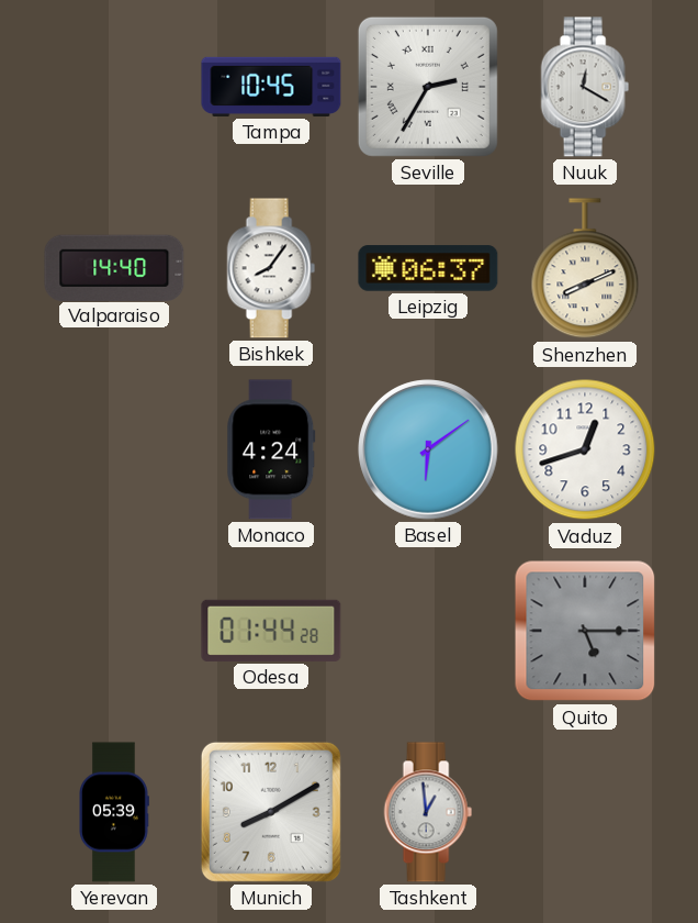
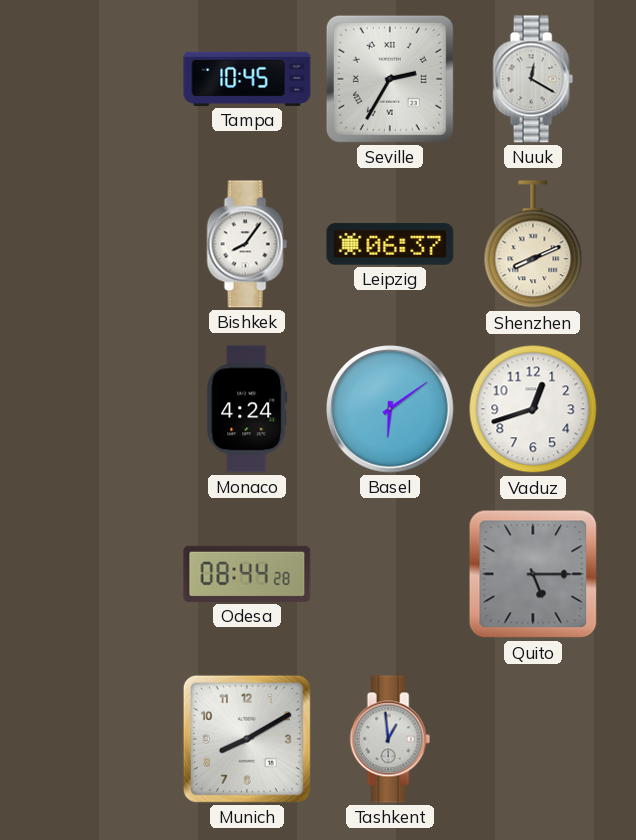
Valparaiso: 14:40 -> none
Odesa: 01:44 -> 08:44
Yerevan: 05:39 -> none
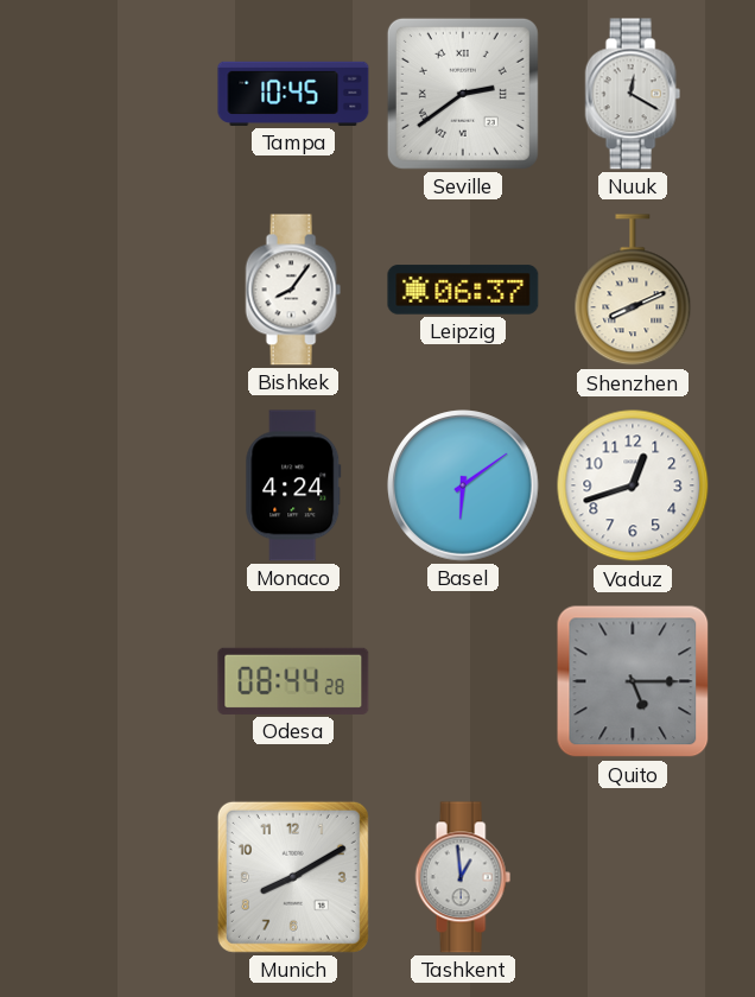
Seville: 2:35 -> 2:39
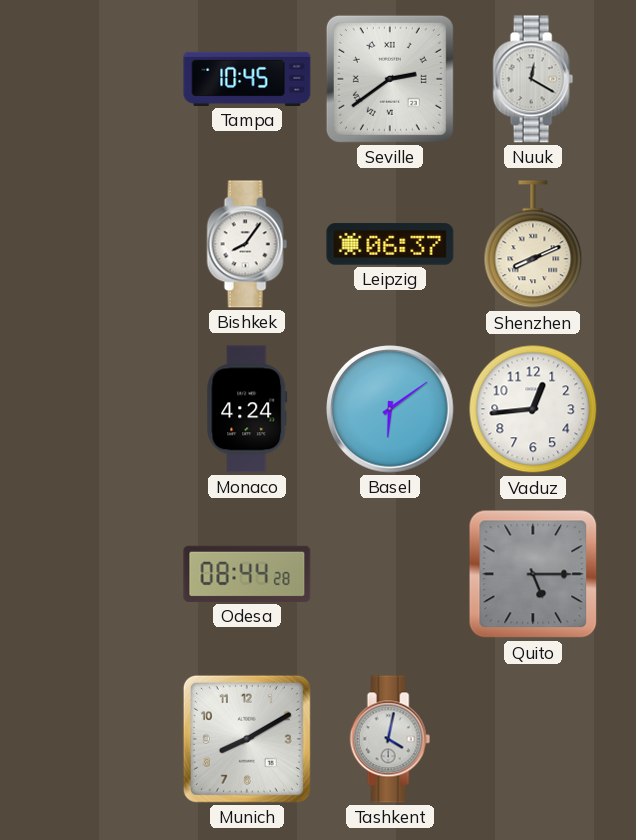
Vaduz: 12:42 -> 12:44
Tashkent: 12:59 -> 4:02
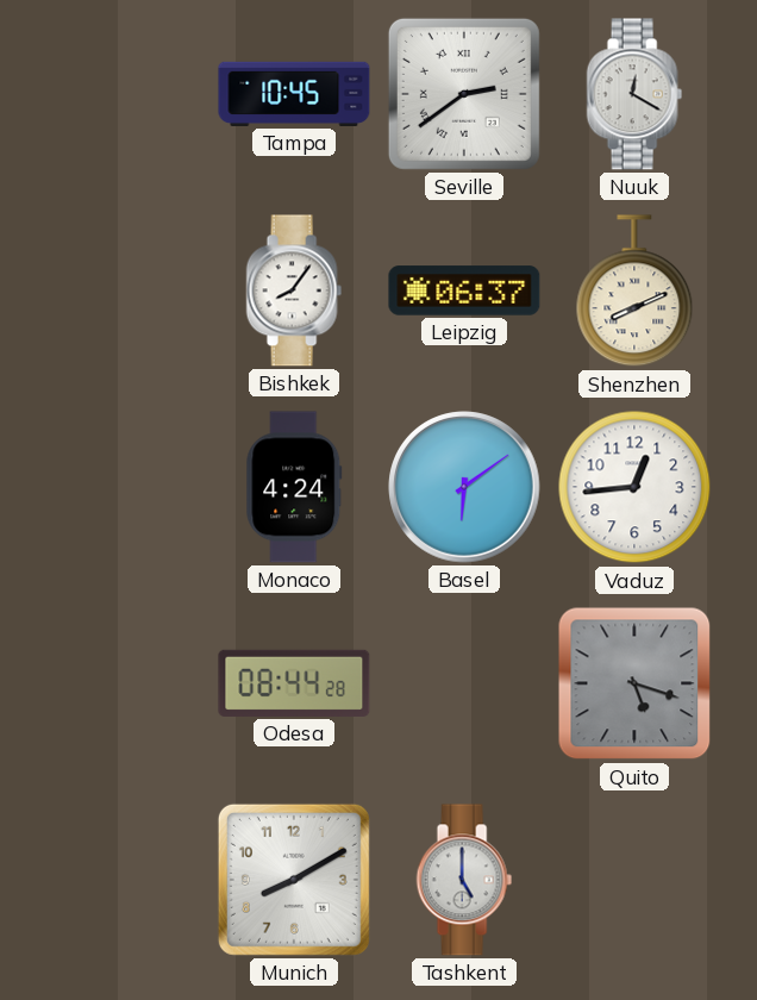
Quito: 5:15 -> 5:18
Tashkent: 4:02 -> 5:00
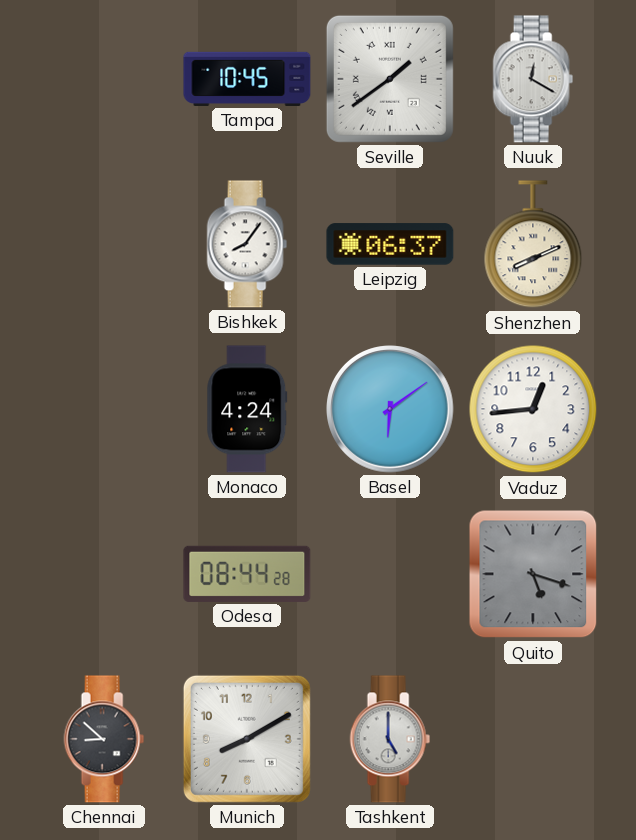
Seville: 2:39 -> 1:39
Chennai: none -> 8:52
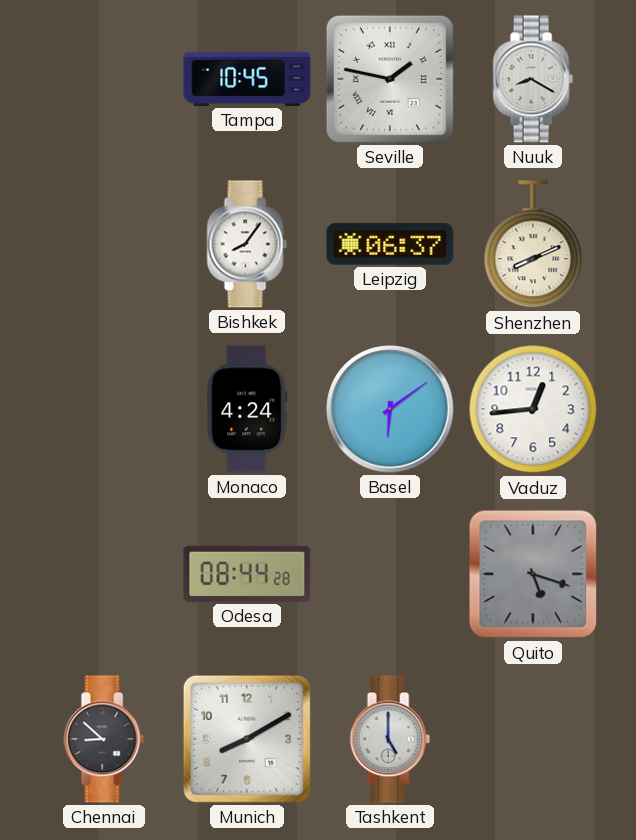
Seville: 1:39 -> 1:47
Nuuk: 12:20 -> 8:20
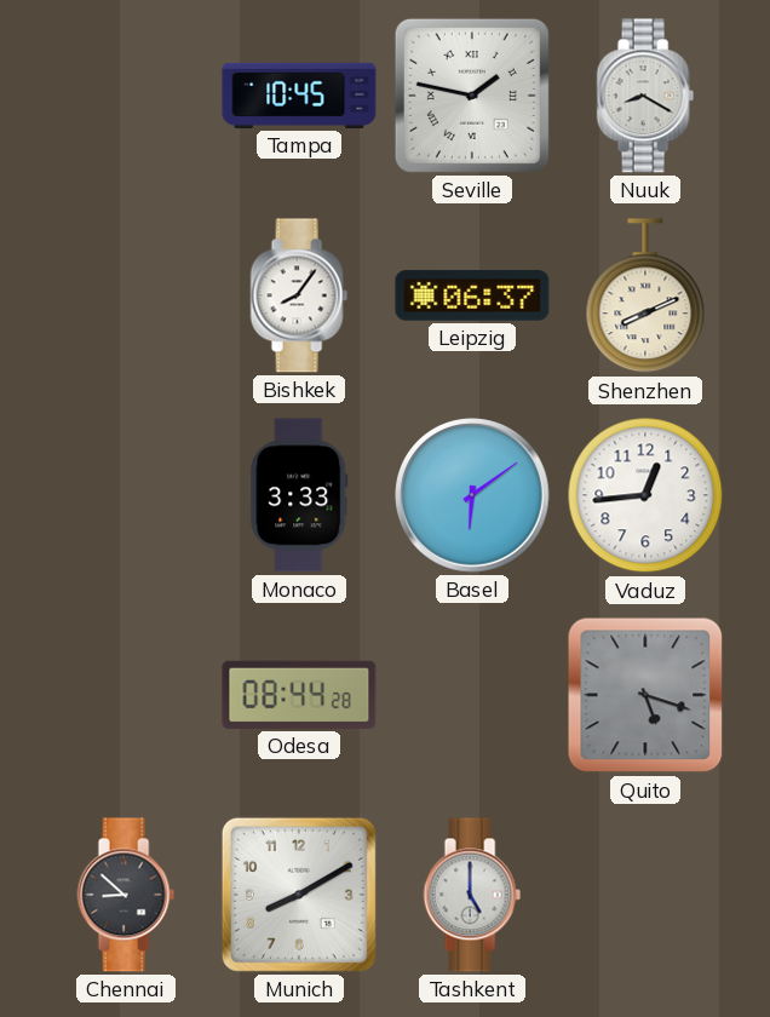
Monaco: 4:24 -> 3:33
